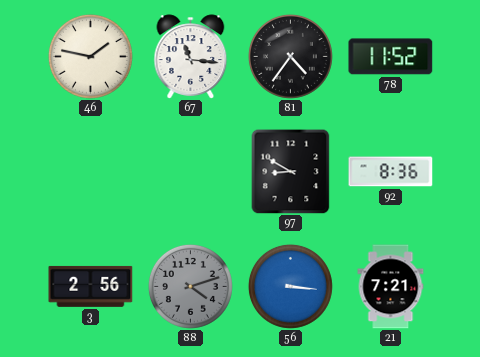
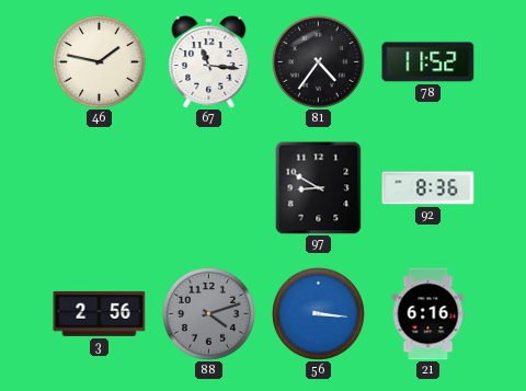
21: 7:21 -> 6:16
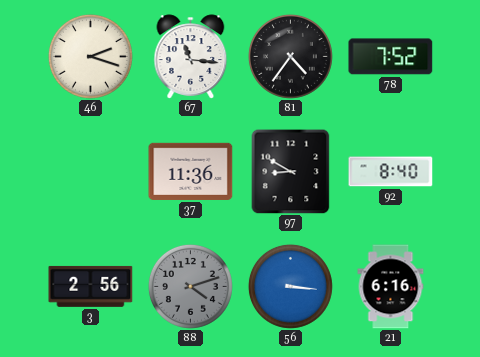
46: 1:47 -> 2:18
78: 11:52 -> 7:52
37: none -> 11:36
92: 8:36 -> 8:40
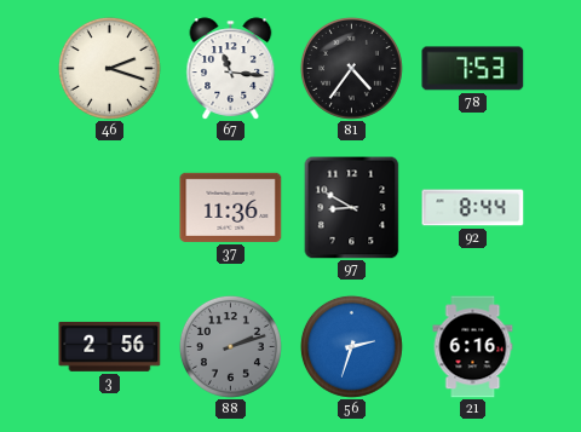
78: 7:52 -> 7:53
92: 8:40 -> 8:44
88: 4:12 -> 2:12
56: 3:16 -> 2:33
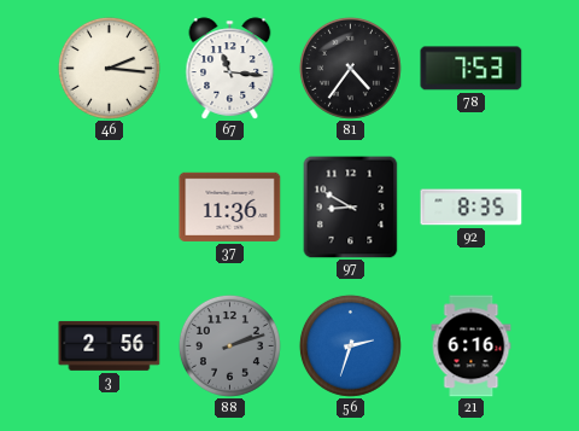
46: 2:18 -> 2:16
92: 8:44 -> 8:35
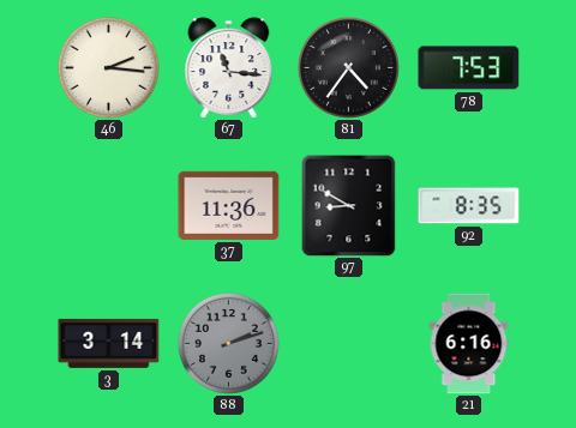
3: 2:56 -> 3:14
56: 2:33 -> none
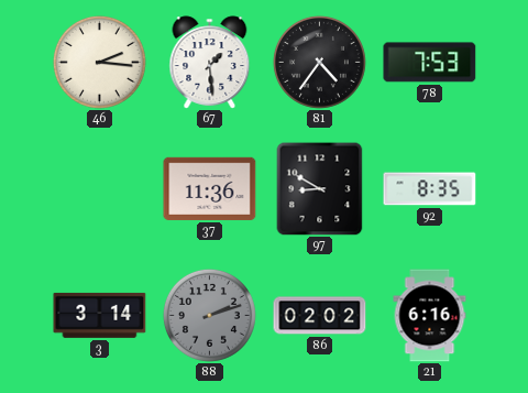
67: 11:16 -> 1:29
86: none -> 02:02
